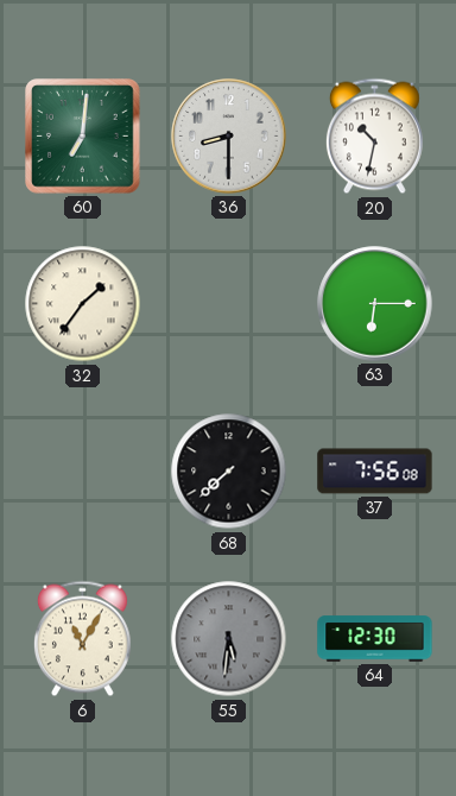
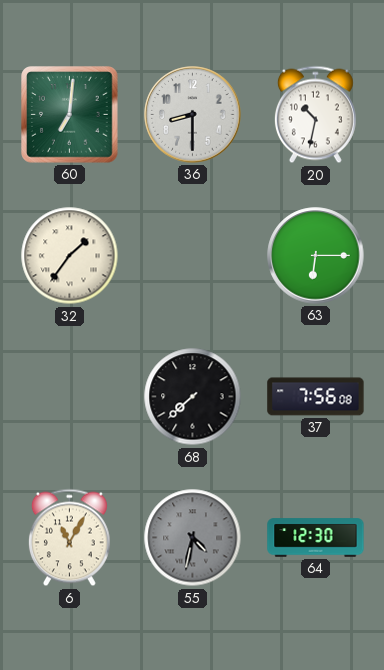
55: 5:31 -> 4:32
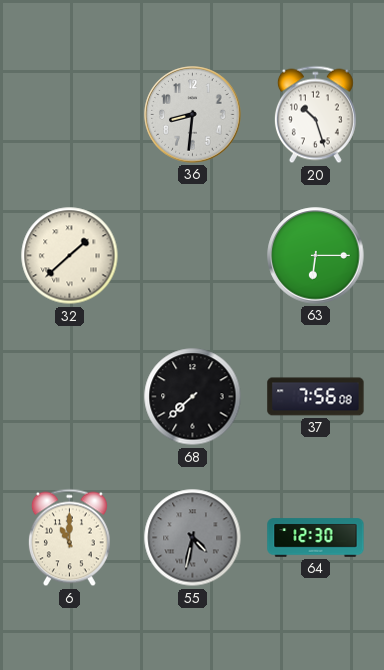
60: 7:01 -> none
36: 8:30 -> 8:31
20: 10:32 -> 10:27
32: 1:36 -> 1:38
6: 11:05 -> 11:00
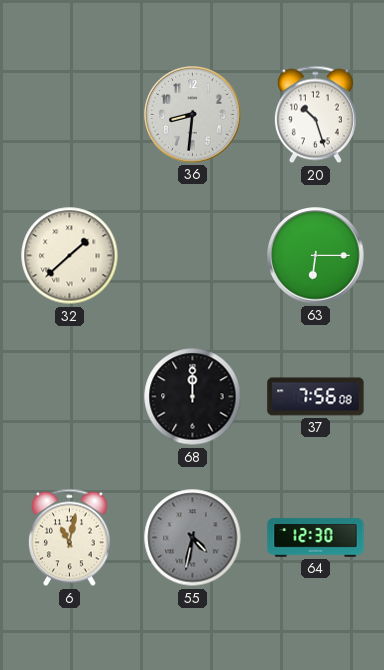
68: 7:38 -> 12:00
6: 11:00 -> 11:02
